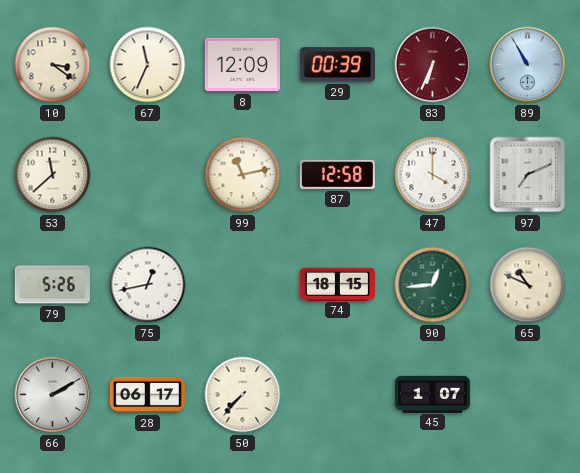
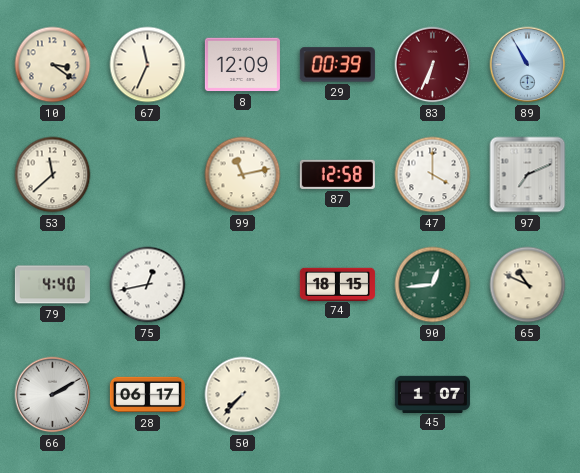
79: 5:26 -> 4:40
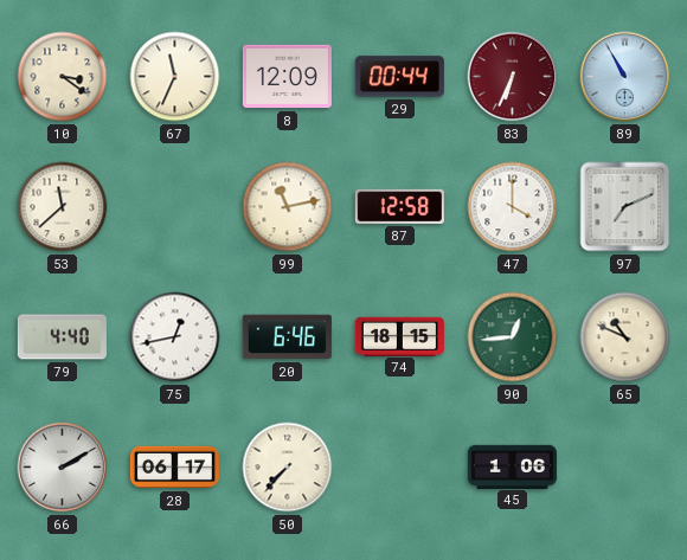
29: 00:39 -> 00:44
20: none -> 6:46
45: 1:07 -> 1:06
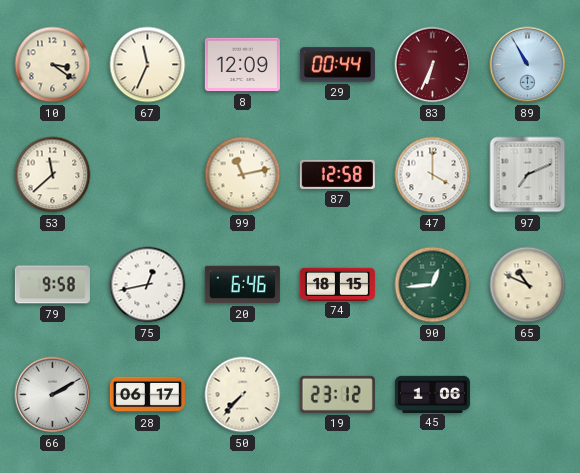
79: 4:40 -> 9:58
19: none -> 23:12
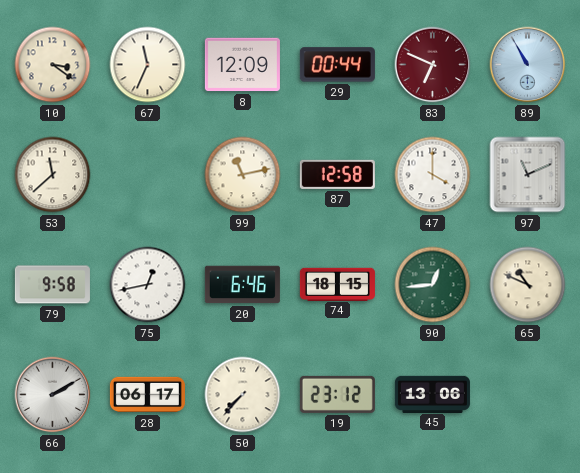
83: 6:34 -> 6:49
97: 7:11 -> 11:11
45: 1:06 -> 13:06
